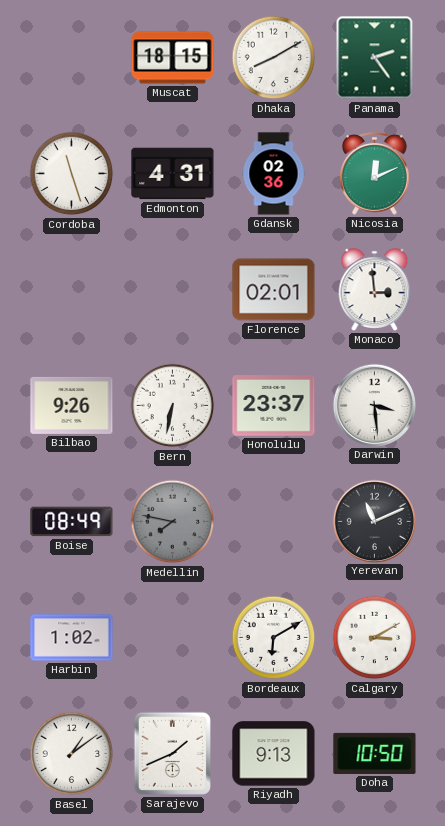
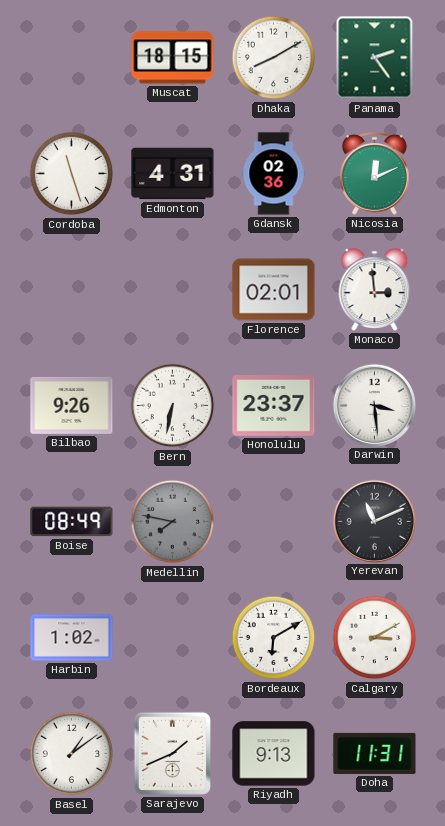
Doha: 10:50 -> 11:31
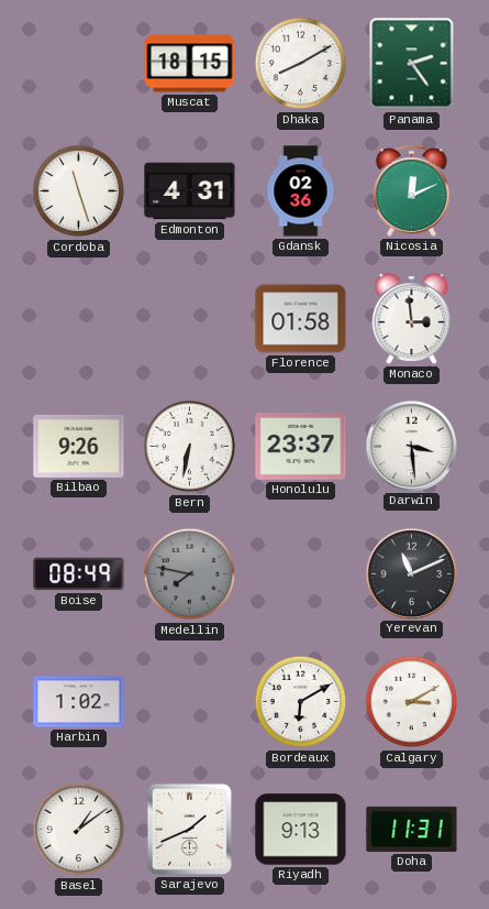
Florence: 02:01 -> 01:58
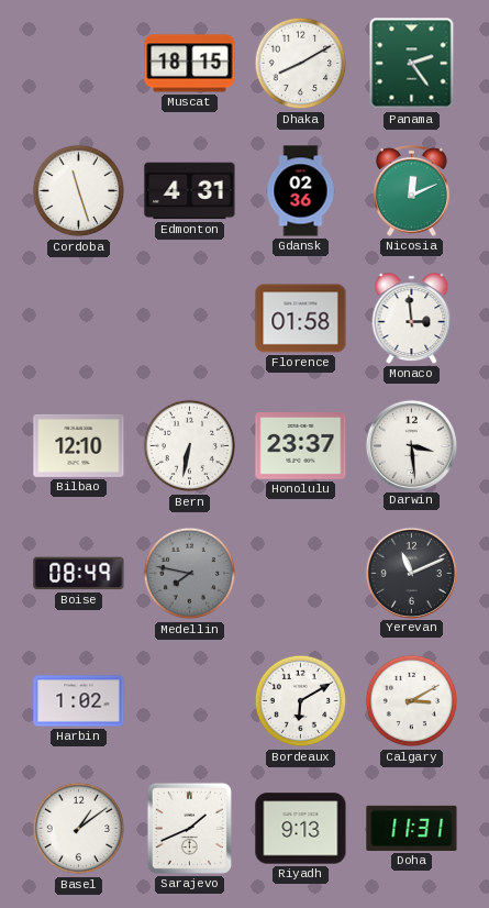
Bilbao: 9:26 -> 12:10
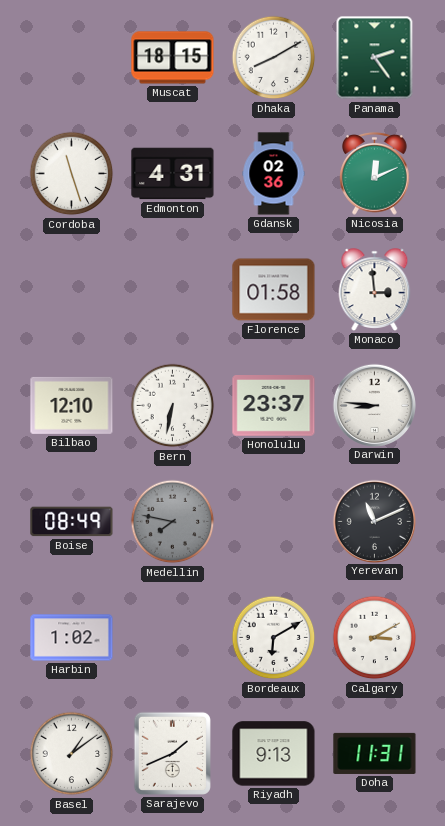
Darwin: 3:29 -> 8:46
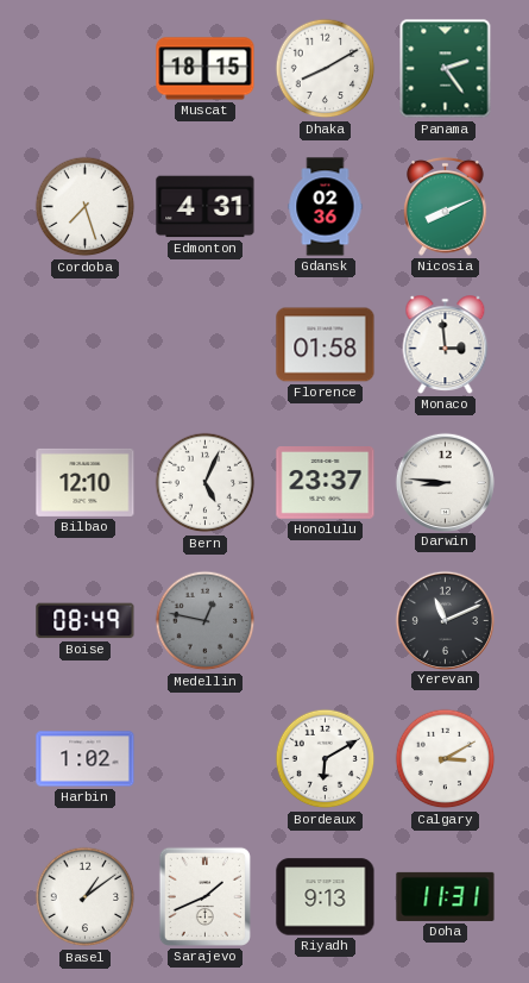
Cordoba: 11:27 -> 7:27
Nicosia: 12:11 -> 8:11
Bern: 6:32 -> 5:04
Medellin: 7:47 -> 12:47
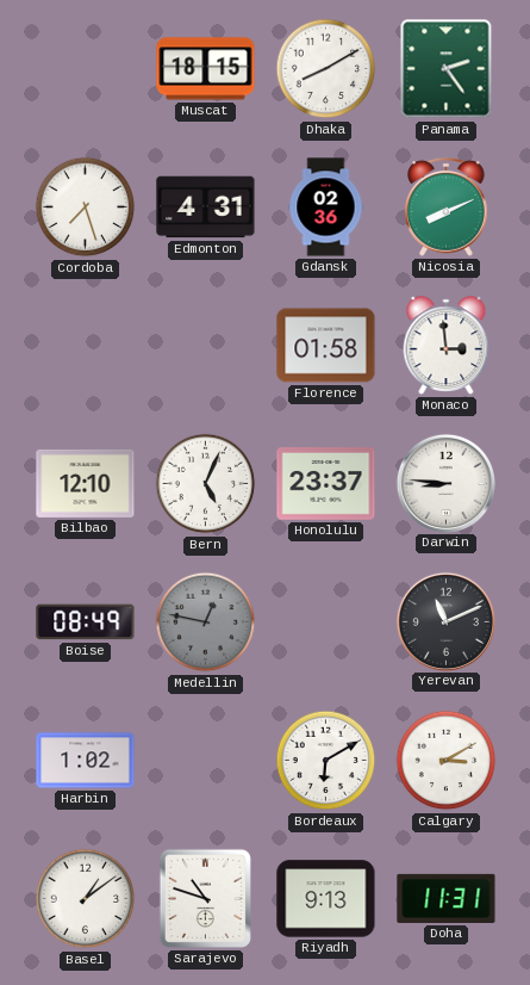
Sarajevo: 1:41 -> 10:48
